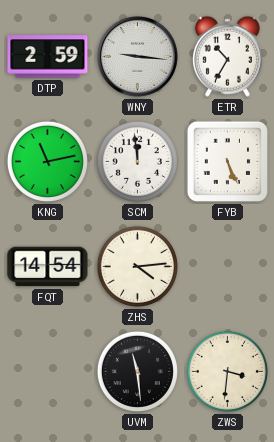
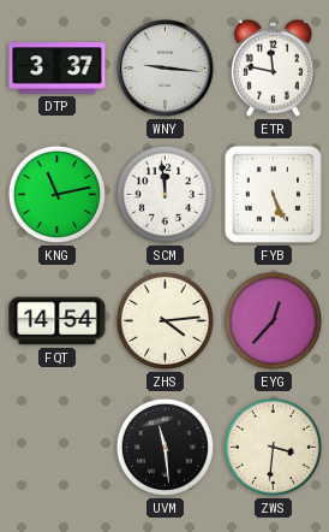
DTP: 2:59 -> 3:37
ETR: 10:35 -> 11:47
EYG: none -> 12:37
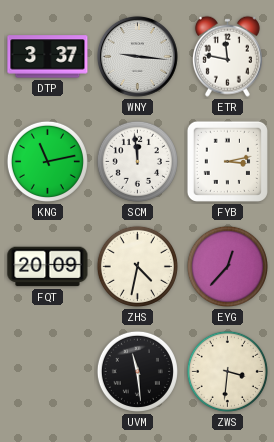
FYB: 5:26 -> 3:13
FQT: 14:54 -> 20:09
ZHS: 4:14 -> 4:32
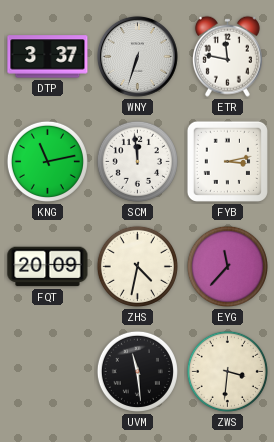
WNY: 9:16 -> 6:33
EYG: 12:37 -> 11:37
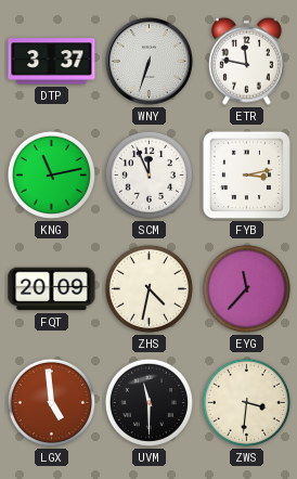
SCM: 11:59 -> 11:56
LGX: none -> 4:59
UVM: 11:29 -> 11:30
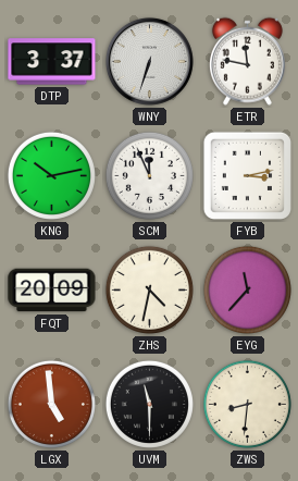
KNG: 11:13 -> 10:13
ZWS: 3:31 -> 8:31
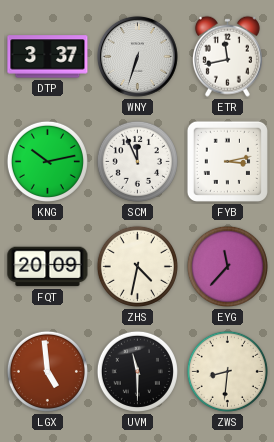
ETR: 11:47 -> 11:43
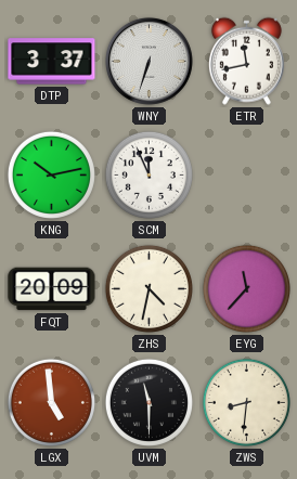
FYB: 3:13 -> none
